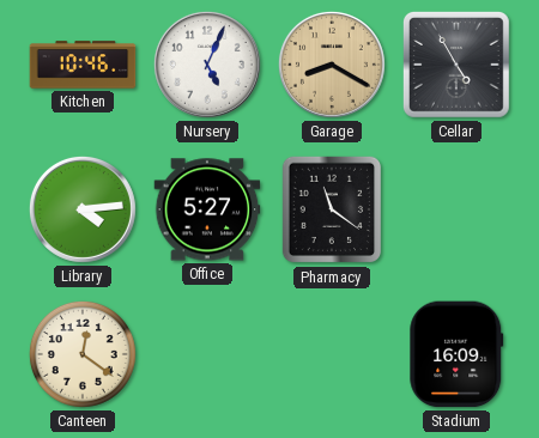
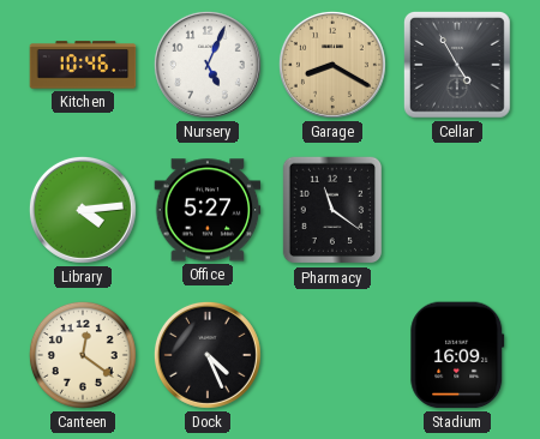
Dock: none -> 4:26
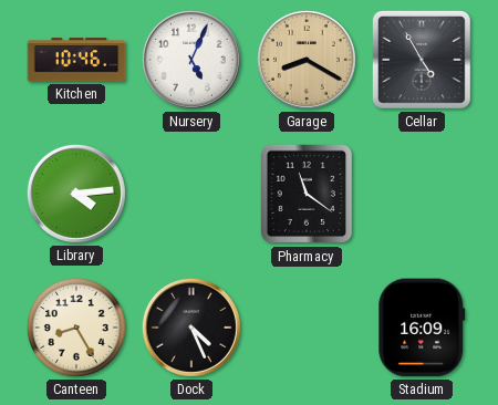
Office: 5:27 -> none
Canteen: 12:21 -> 8:25
